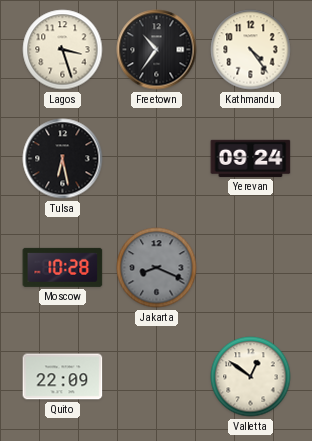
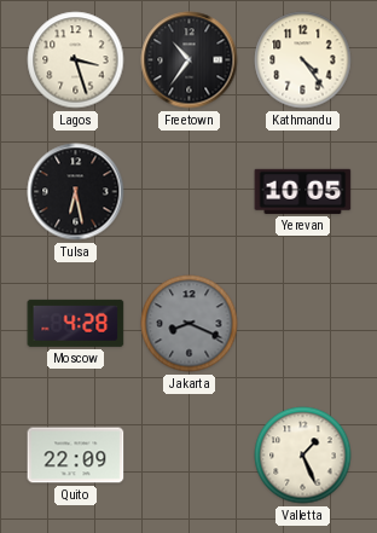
Yerevan: 09:24 -> 10:05
Moscow: 10:28 -> 4:28
Valletta: 12:51 -> 1:26
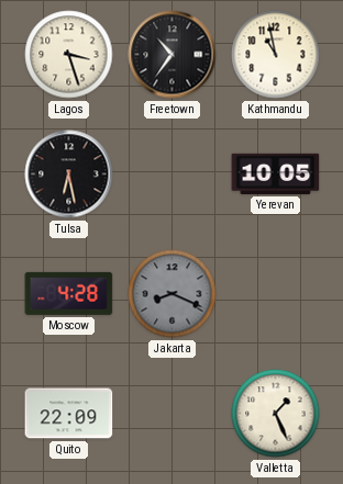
Kathmandu: 4:24 -> 10:58
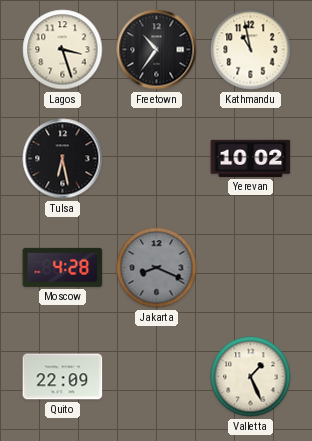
Yerevan: 10:05 -> 10:02
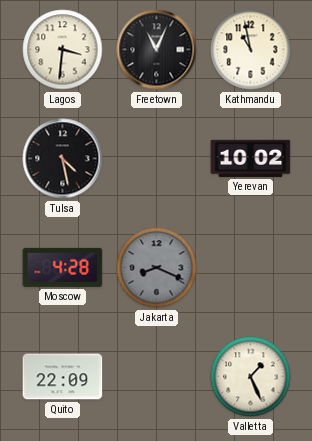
Lagos: 3:27 -> 3:31
Freetown: 10:36 -> 11:04
Tulsa: 6:28 -> 4:28
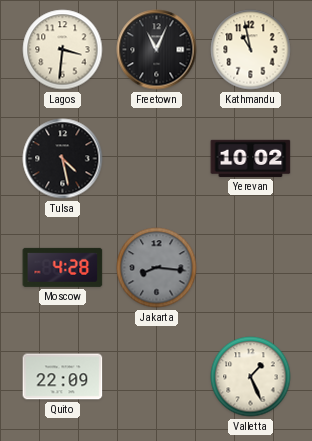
Jakarta: 8:19 -> 8:16
